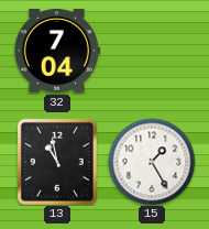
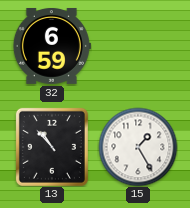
32: 7:04 -> 6:59
13: 10:58 -> 10:53
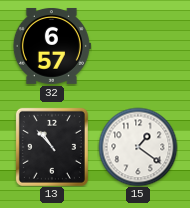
32: 6:59 -> 6:57
15: 1:25 -> 1:21
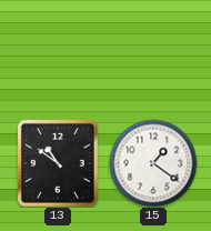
32: 6:57 -> none
13: 10:53 -> 10:51
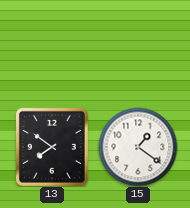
13: 10:51 -> 7:51
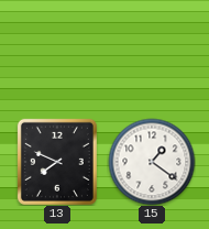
13: 7:51 -> 7:49
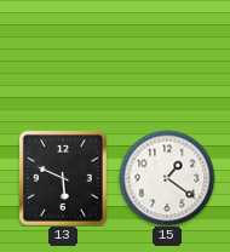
13: 7:49 -> 5:49
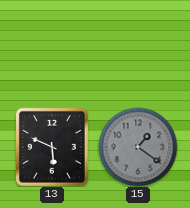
15 dial: white -> grey
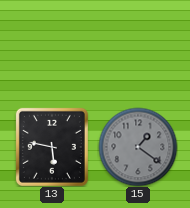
13: 5:49 -> 5:47
